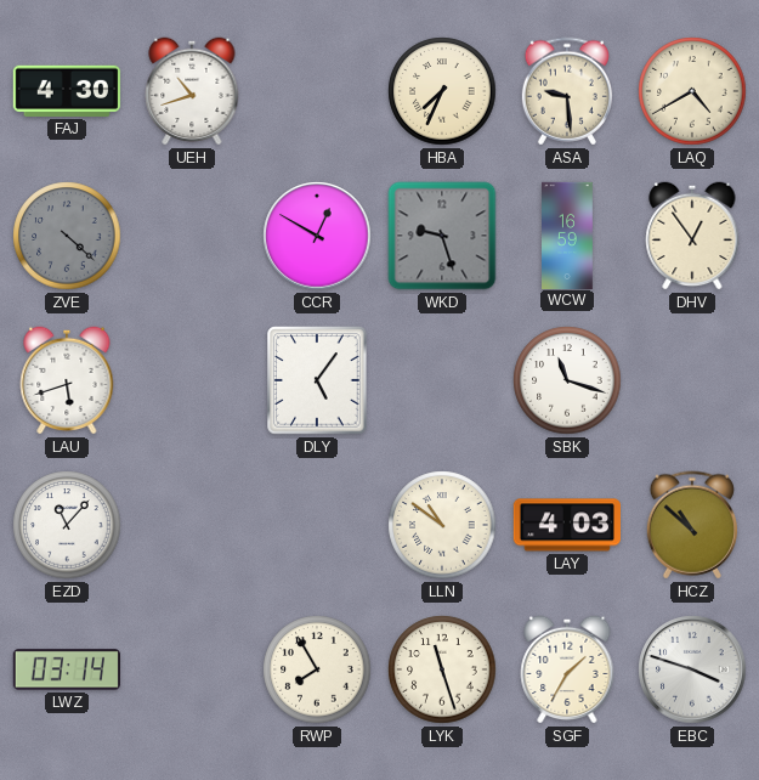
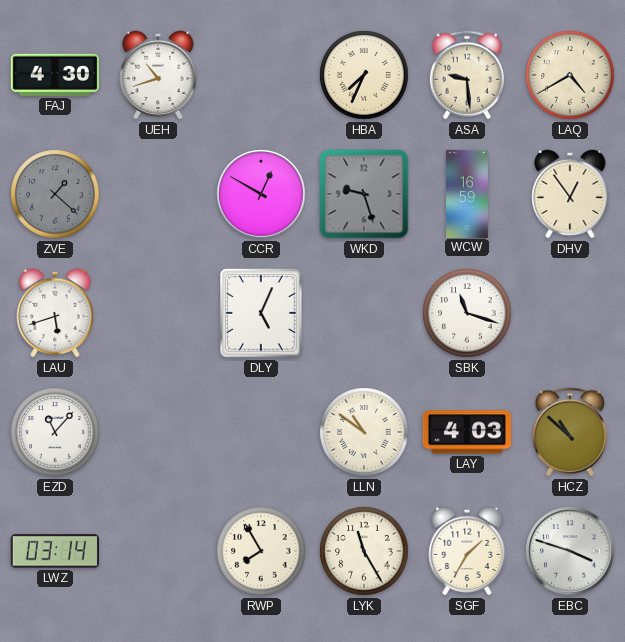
ZVE: 4:22 -> 1:22
DLY: 5:06 -> 5:04
LYK: 11:27 -> 11:25
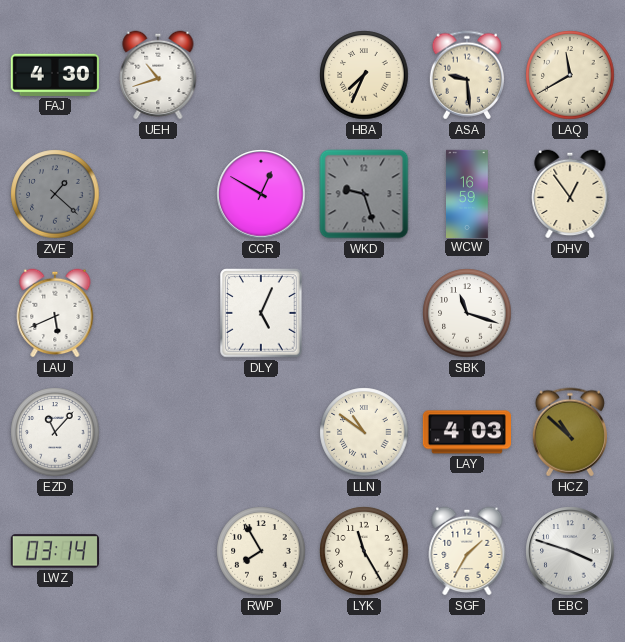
LAQ: 4:40 -> 11:40
LAU: 5:42 -> 5:41
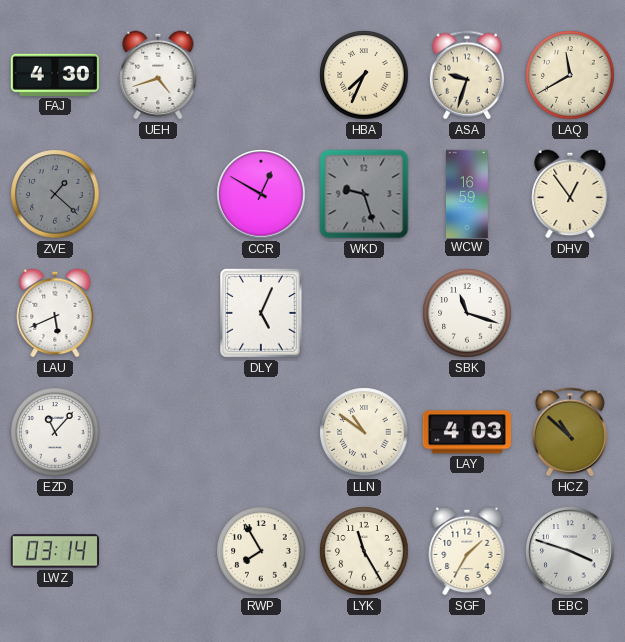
UEH: 10:42 -> 4:42
ASA: 9:29 -> 9:33
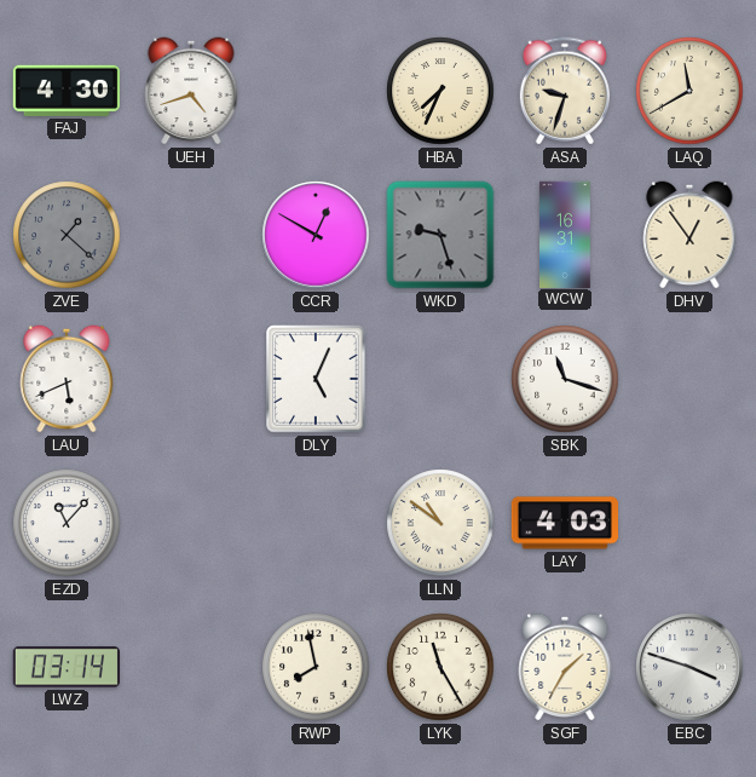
WCW: 16:59 -> 16:31
HCZ: 10:52 -> none
RWP: 7:55 -> 7:58
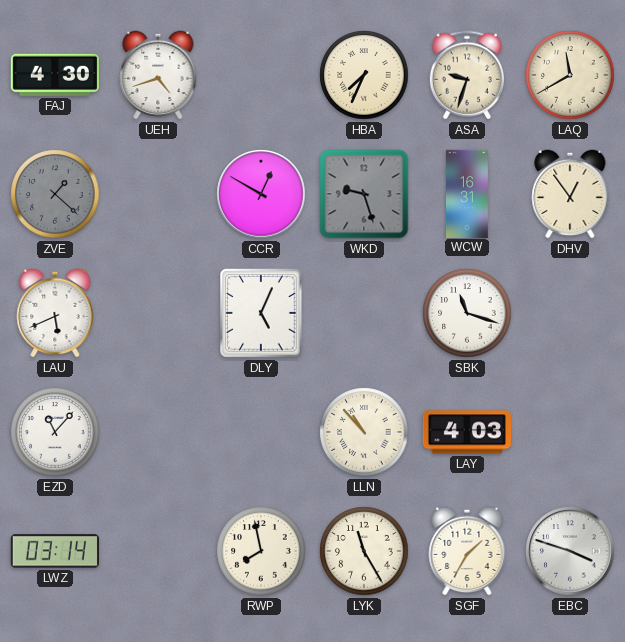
LLN: 10:51 -> 10:53
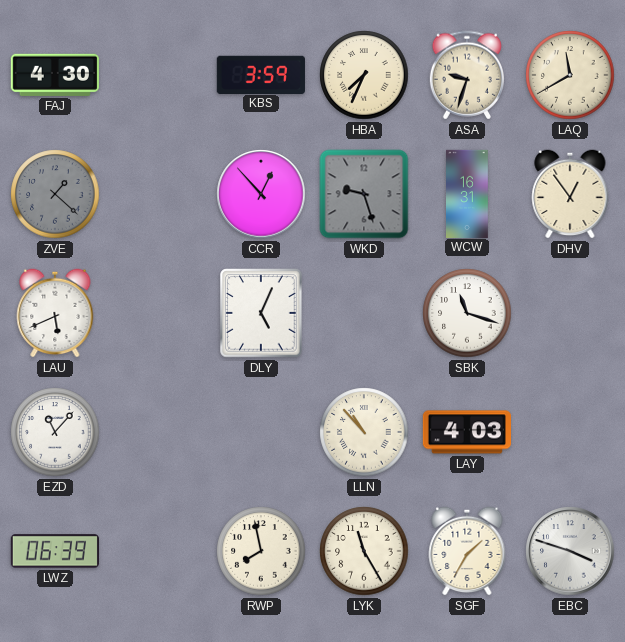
UEH: 4:42 -> none
KBS: none -> 3:59
CCR: 12:50 -> 12:53
LWZ: 03:14 -> 06:39
